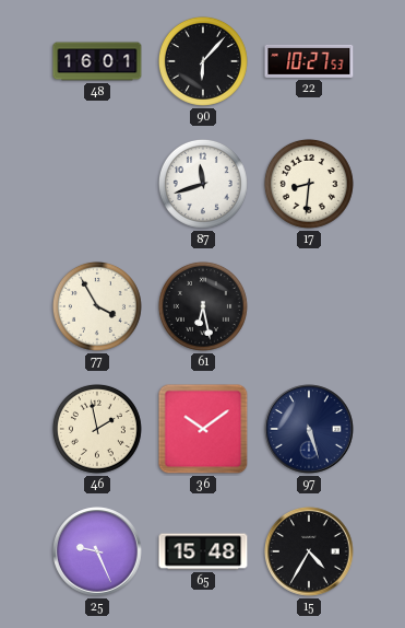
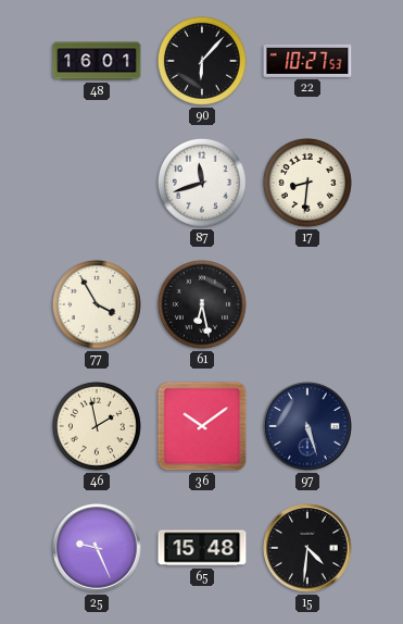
15: 4:35 -> 4:31
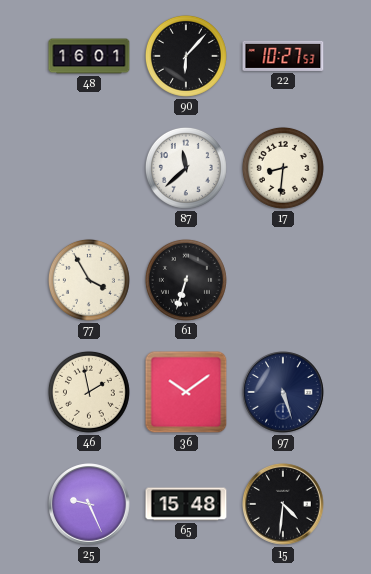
87: 11:42 -> 11:38
61: 6:28 -> 6:33
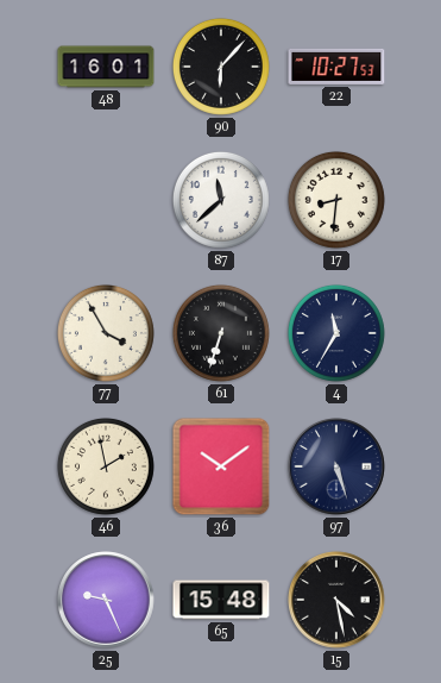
4: none -> 11:35
15: 4:31 -> 4:28
